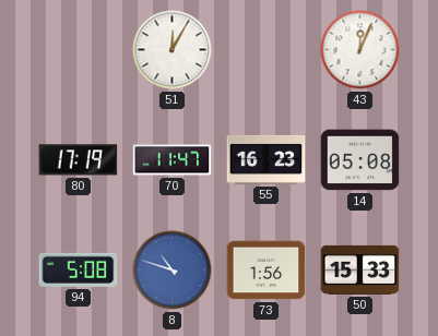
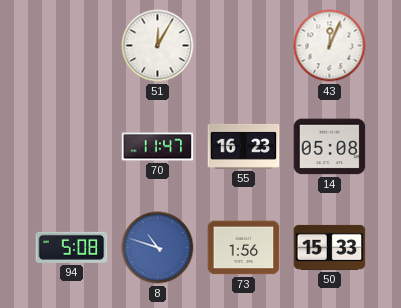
80: 17:19 -> none
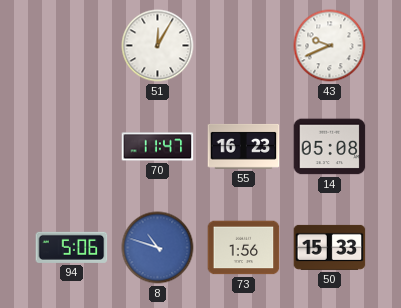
43: 12:04 -> 9:41
94: 5:08 -> 5:06
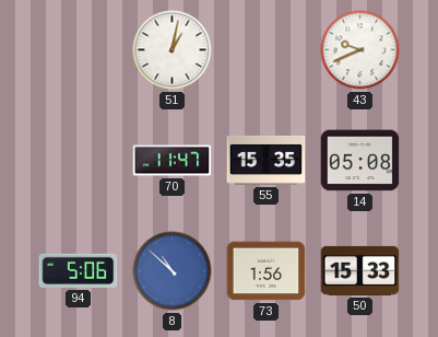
51: 12:05 -> 1:02
55: 16:23 -> 15:35
8: 10:48 -> 10:52
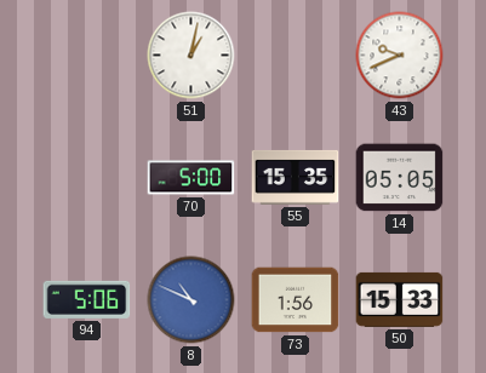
70: 11:47 -> 5:00
14: 05:08 -> 05:05
8: 10:52 -> 10:49
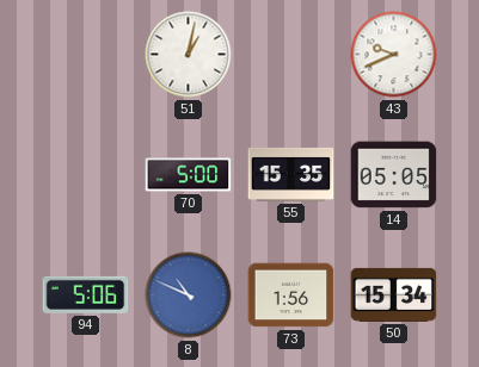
50: 15:33 -> 15:34
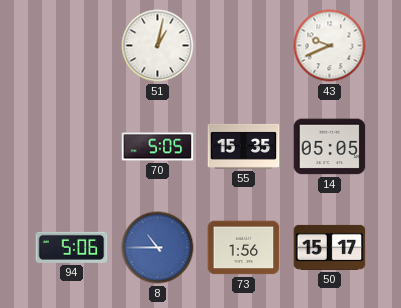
70: 5:00 -> 5:05
8: 10:49 -> 10:45
50: 15:34 -> 15:17
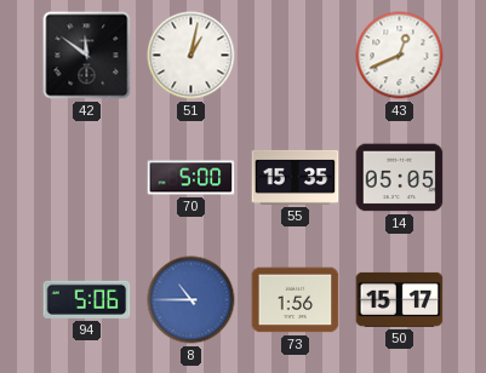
42: none -> 11:51
43: 9:41 -> 12:41
70: 5:05 -> 5:00
